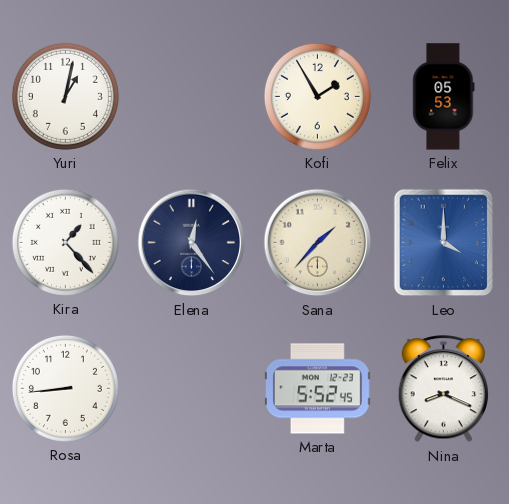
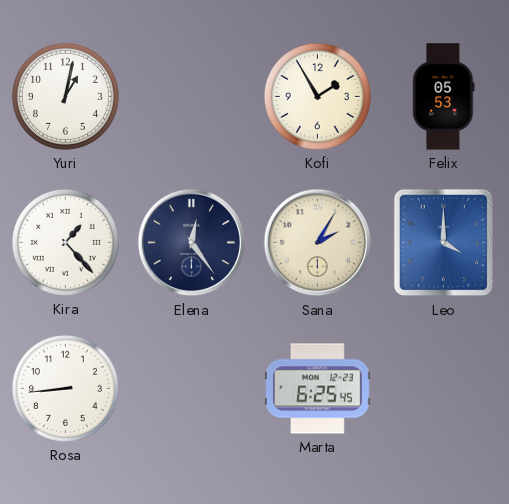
Sana: 1:37 -> 2:05
Marta: 5:52 -> 6:25
Nina: 8:19 -> none
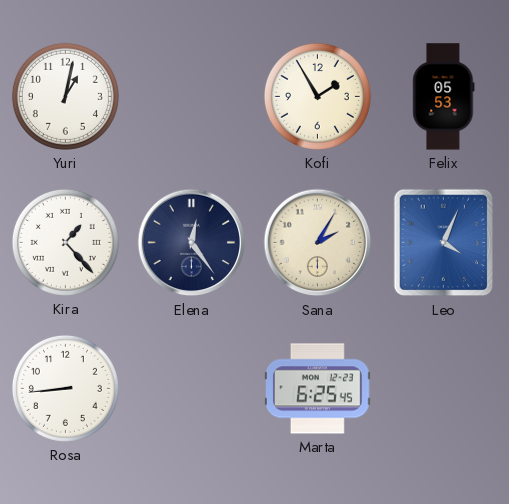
Leo: 4:00 -> 4:04
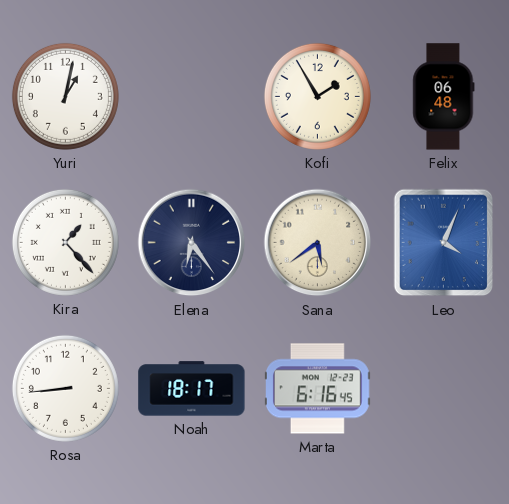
Felix: 05:53 -> 06:48
Elena: 12:24 -> 6:24
Sana: 2:05 -> 5:39
Noah: none -> 18:17
Marta: 6:25 -> 6:16
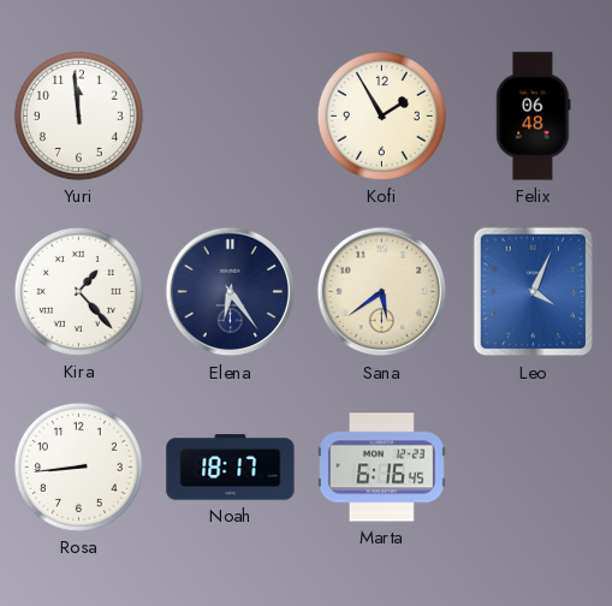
Yuri: 1:02 -> 11:59
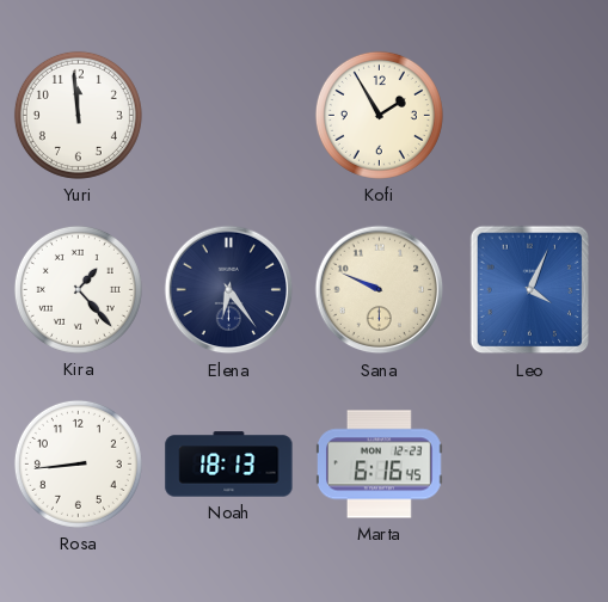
Felix: 06:48 -> none
Sana: 5:39 -> 9:49
Noah: 18:17 -> 18:13
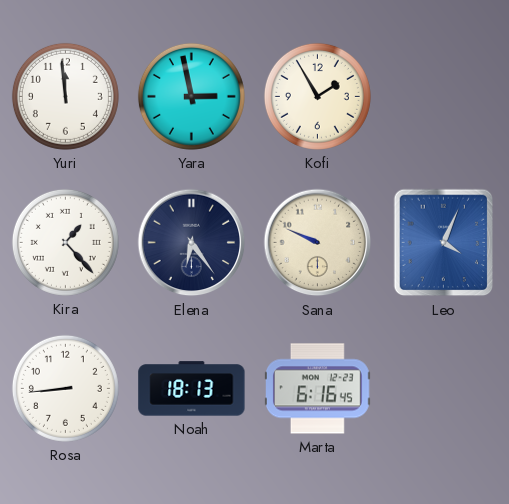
Yara: none -> 2:58
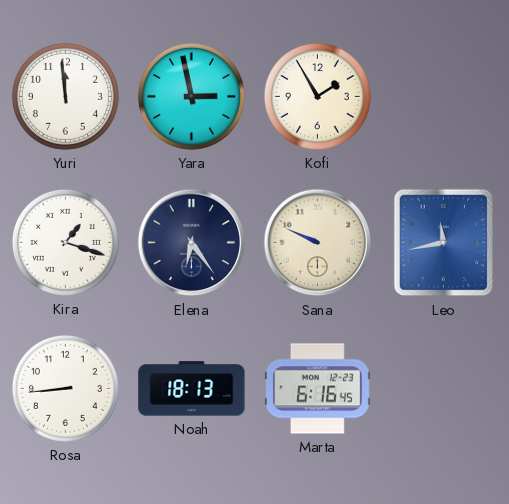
Kira: 1:23 -> 1:18
Leo: 4:04 -> 11:43
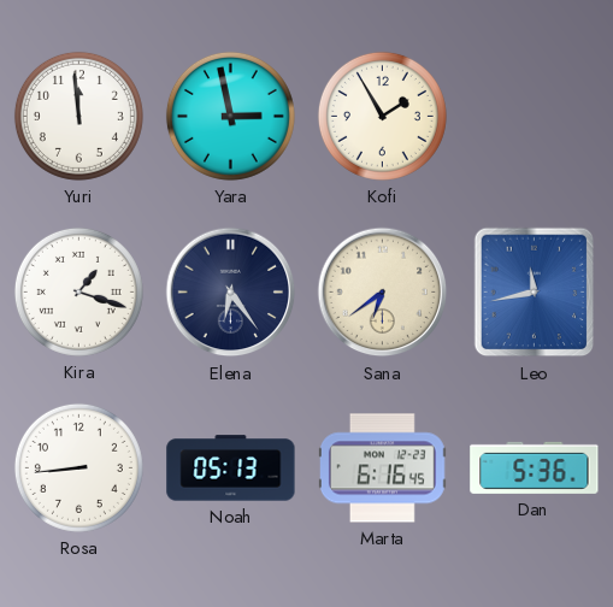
Sana: 9:49 -> 6:39
Noah: 18:13 -> 05:13
Dan: none -> 5:36
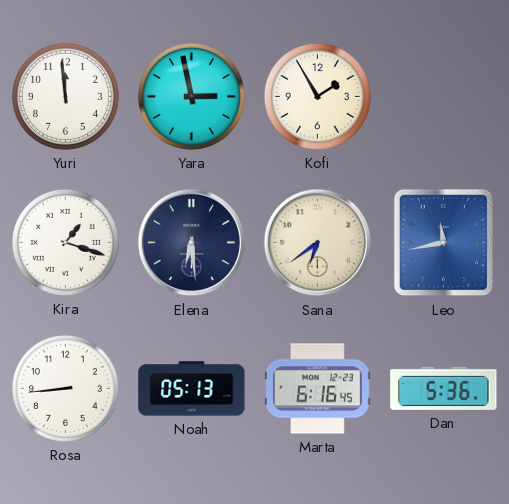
Elena: 6:24 -> 6:29
